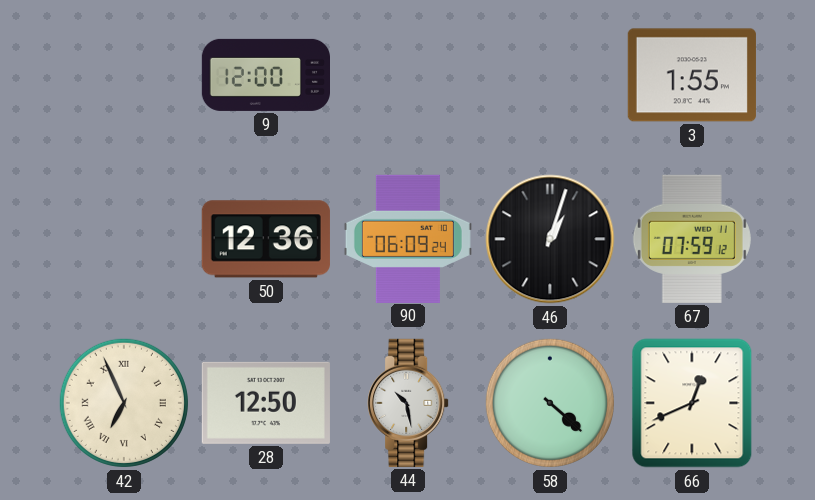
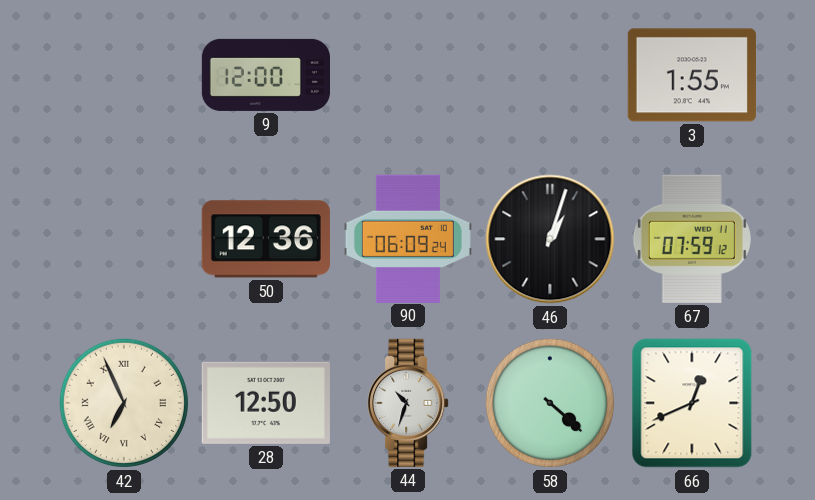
44: 10:28 -> 10:33
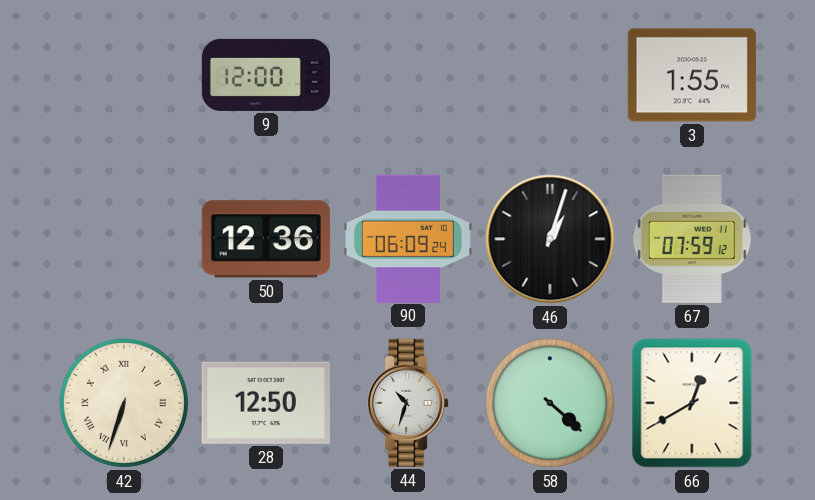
42: 6:56 -> 6:33
66: 12:41 -> 12:40
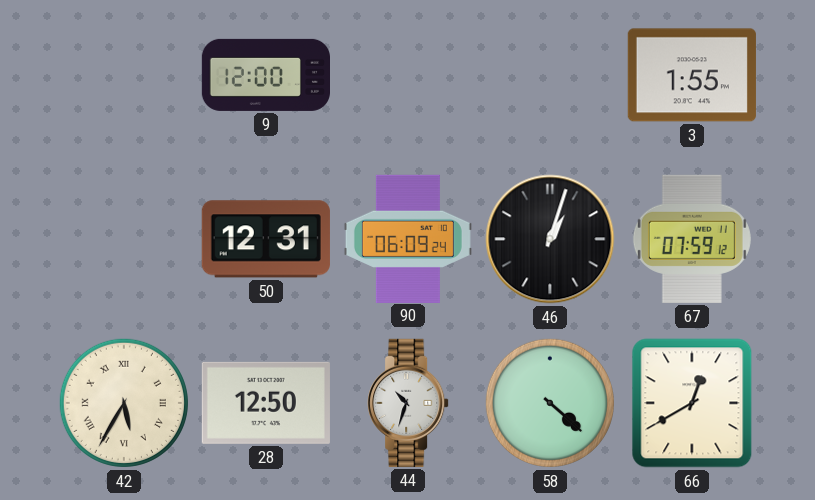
50: 12:36 -> 12:31
42: 6:33 -> 5:35
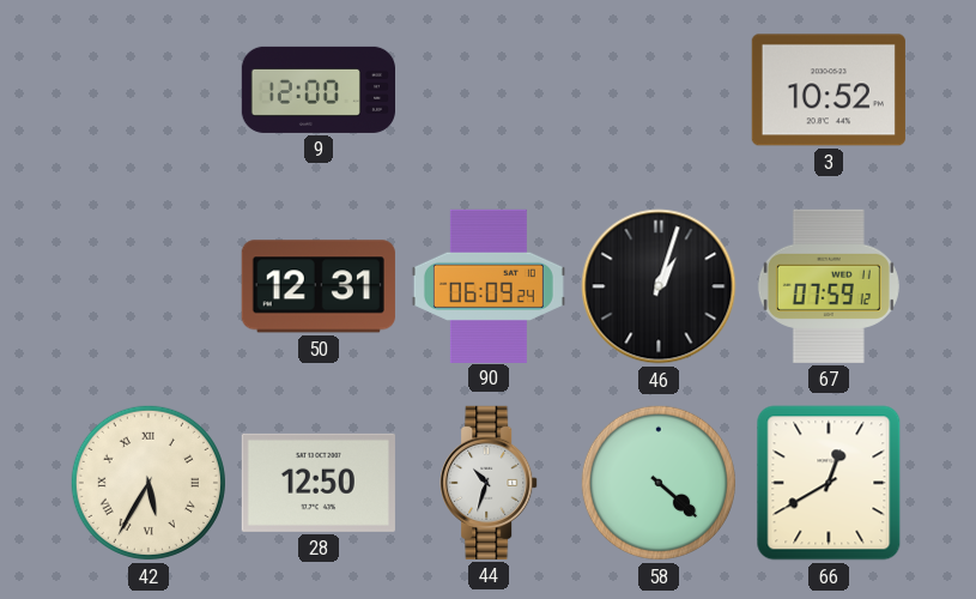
3: 1:55 -> 10:52
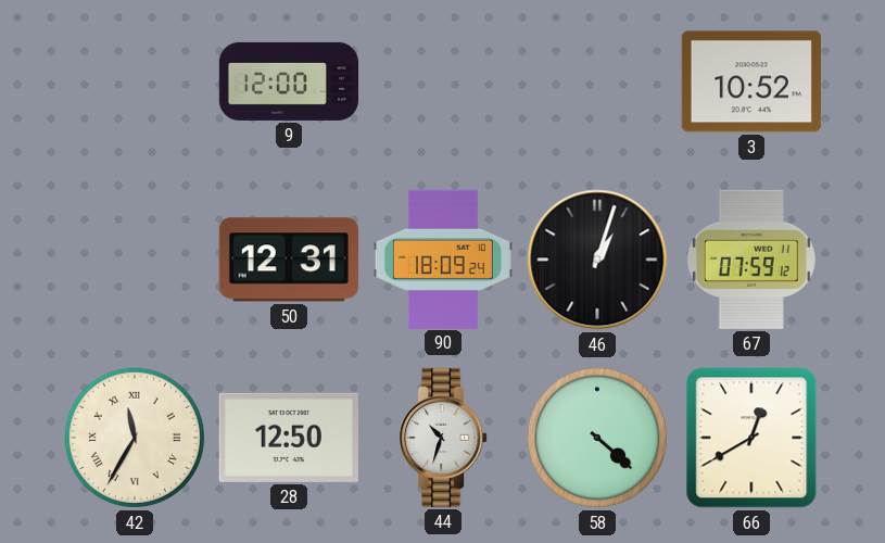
90: 06:09 -> 18:09
42: 5:35 -> 11:35
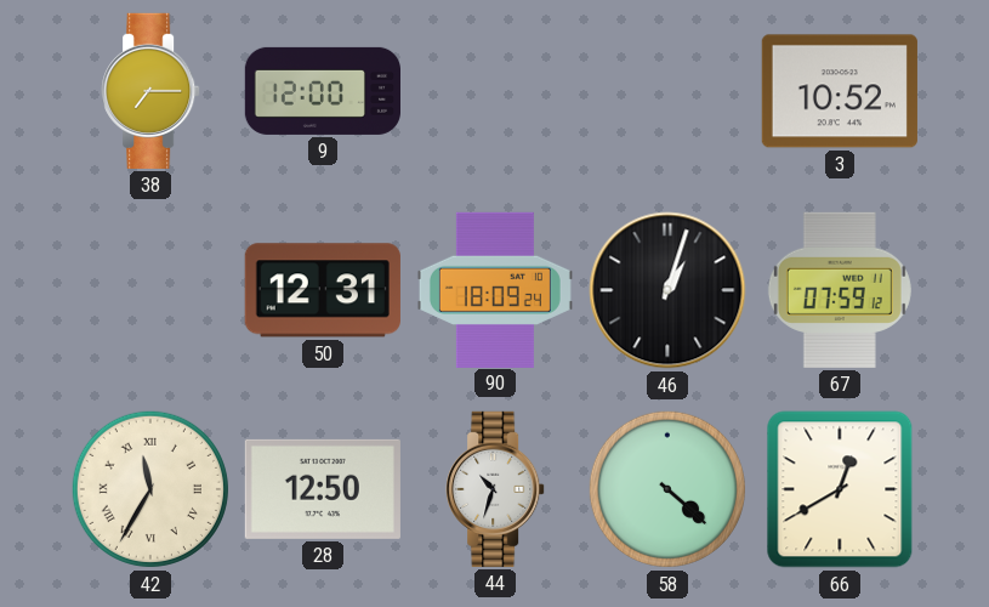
38: none -> 7:15
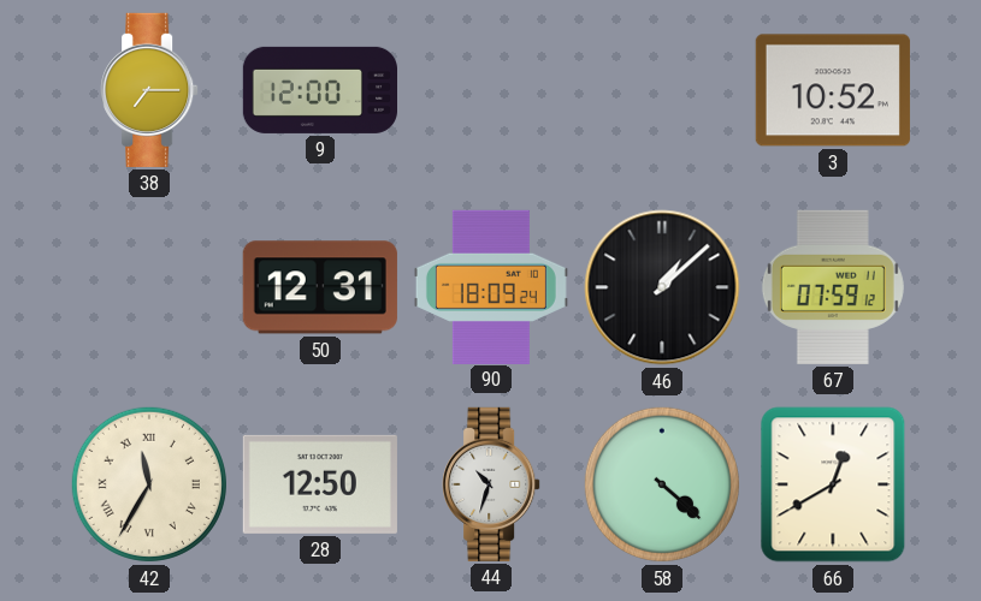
46: 1:03 -> 1:08
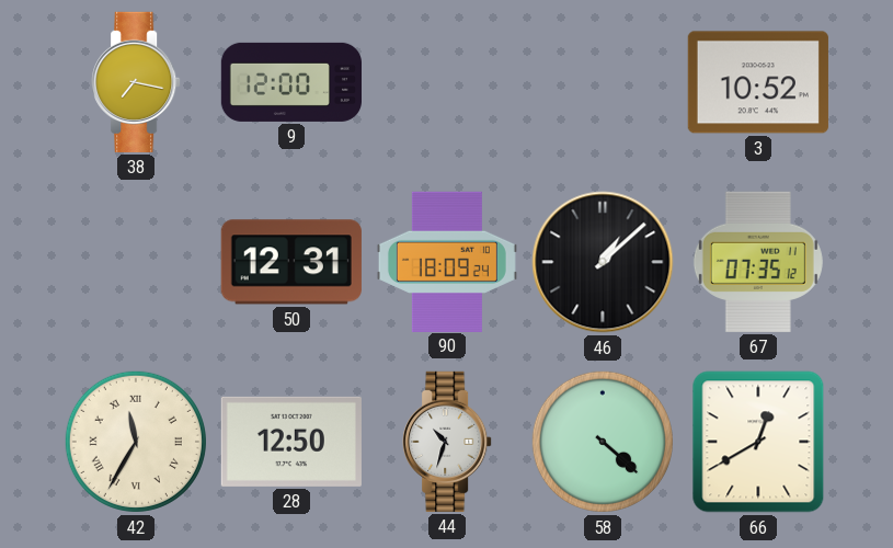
38: 7:15 -> 7:17
67: 07:59 -> 07:35
